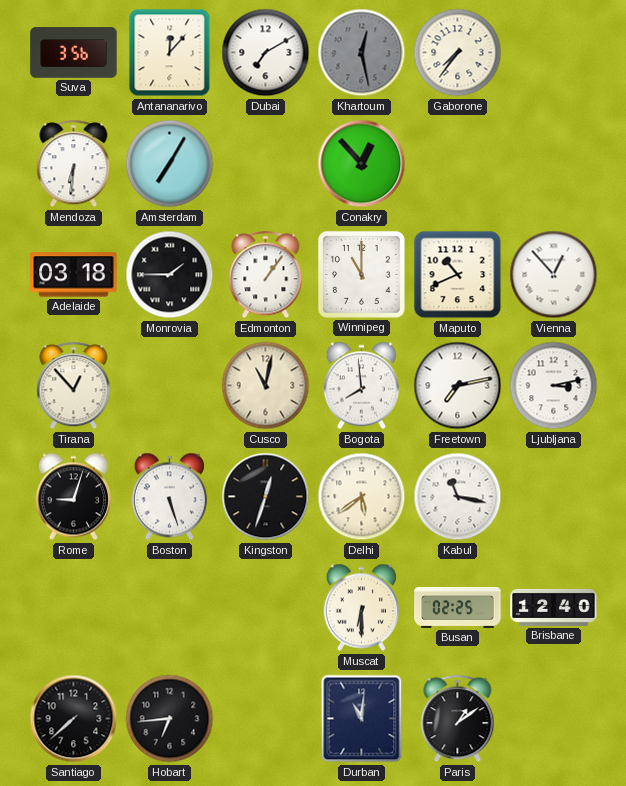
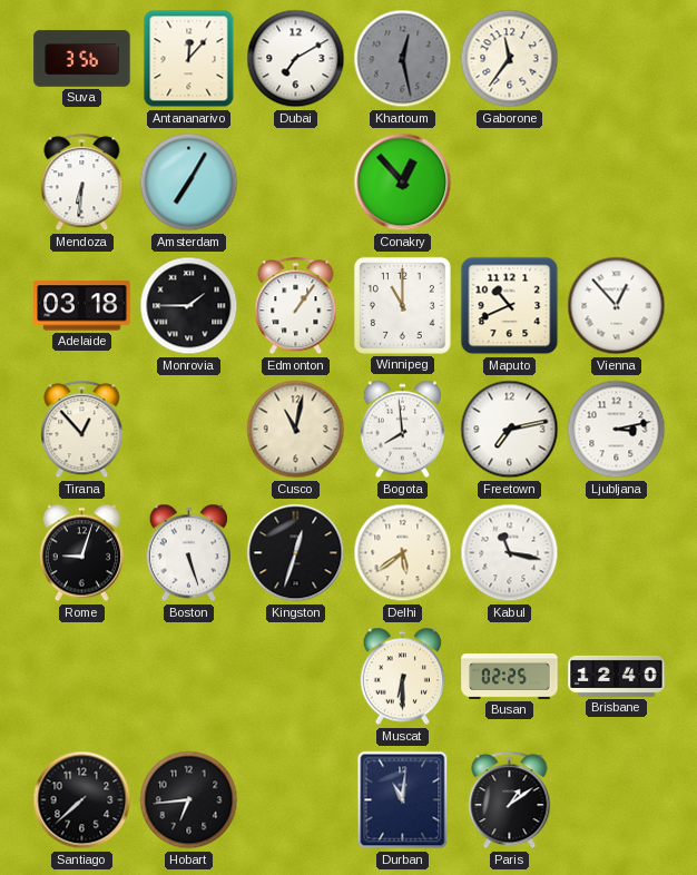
Gaborone: 7:36 -> 11:36
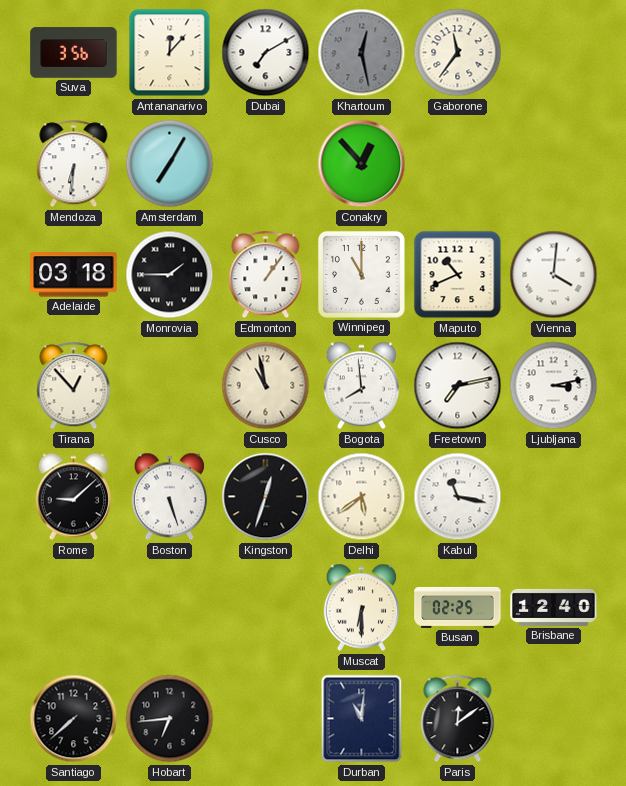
Vienna: 12:53 -> 4:01
Cusco: 11:02 -> 10:58
Rome: 9:03 -> 9:08
Paris: 1:09 -> 12:09
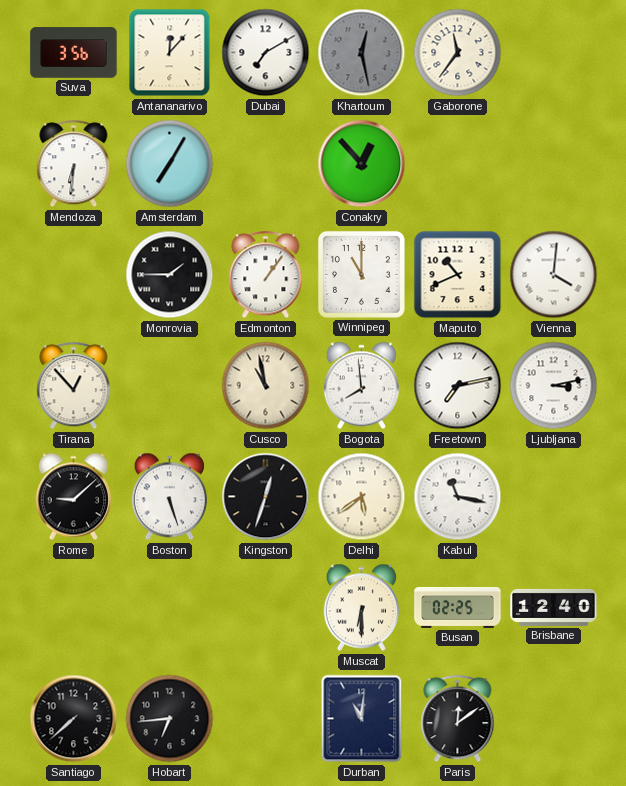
Adelaide: 03:18 -> none
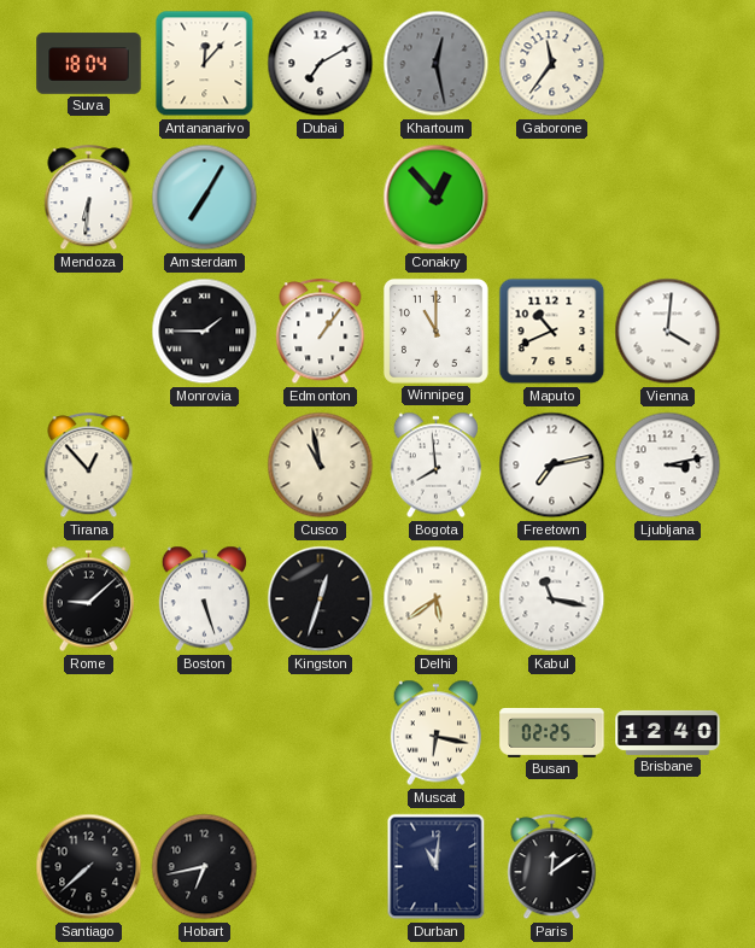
Suva: 3:56 -> 18:04
Muscat: 6:30 -> 6:17
Hobart: 6:44 -> 6:43
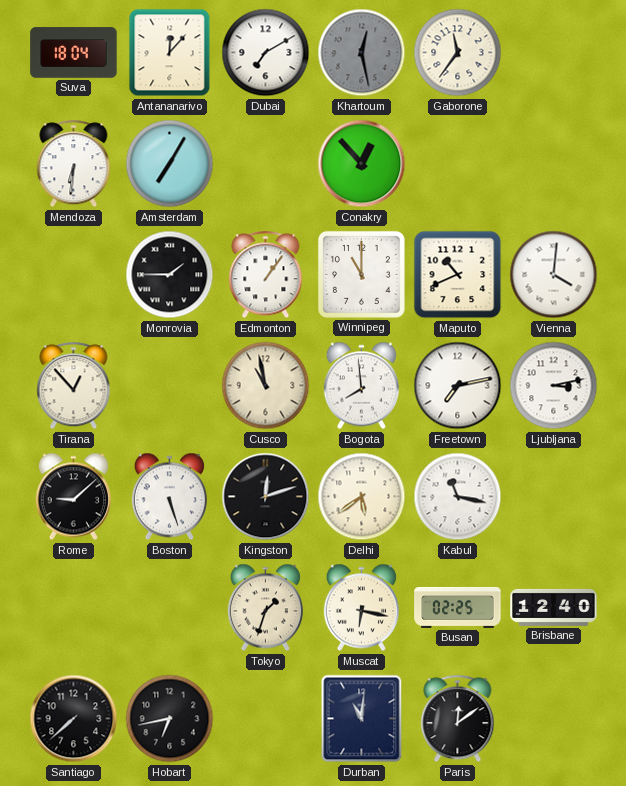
Kingston: 12:33 -> 12:12
Tokyo: none -> 1:33
